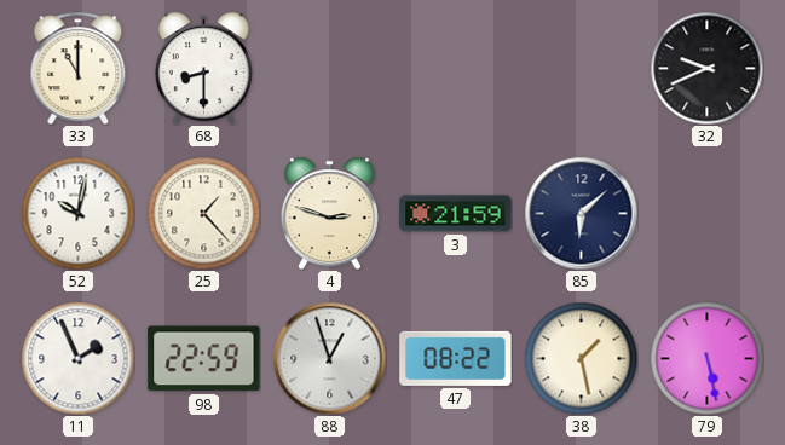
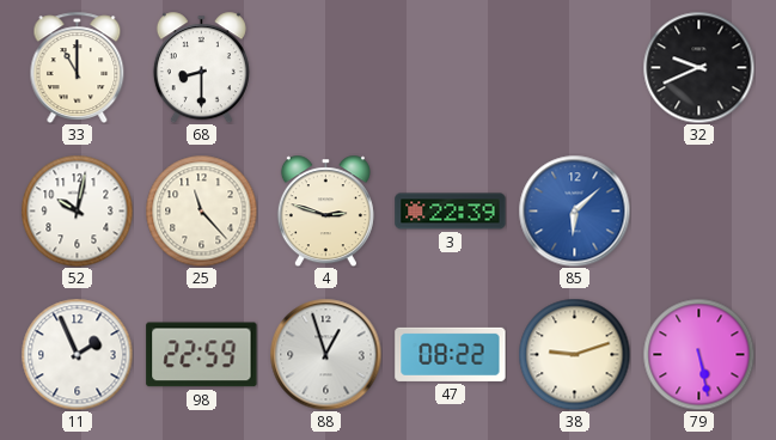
25: 1:23 -> 11:23
3: 21:59 -> 22:39
85 dial: navy -> blue
38: 1:28 -> 9:12
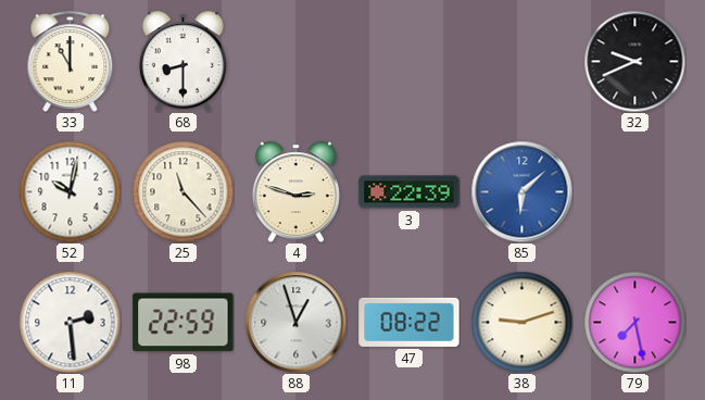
11: 1:56 -> 2:29
79: 5:28 -> 7:28
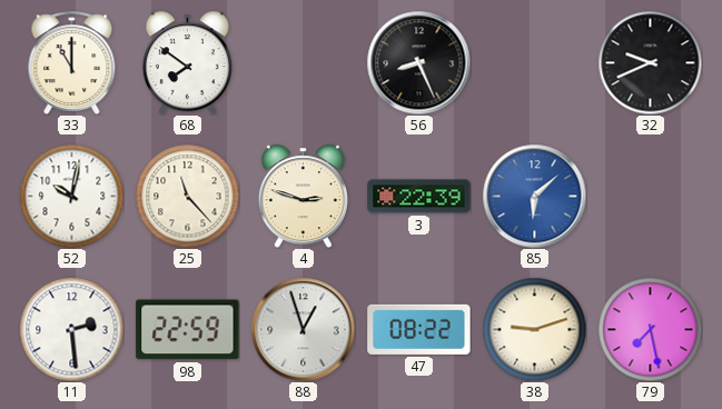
68: 8:30 -> 7:51
56: none -> 8:26
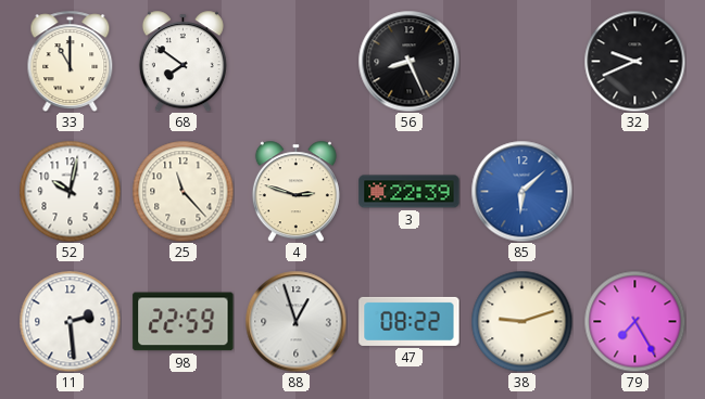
79: 7:28 -> 7:25
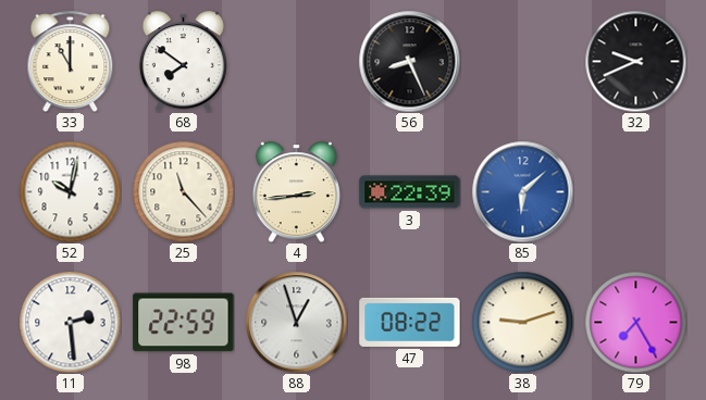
4: 2:48 -> 2:44
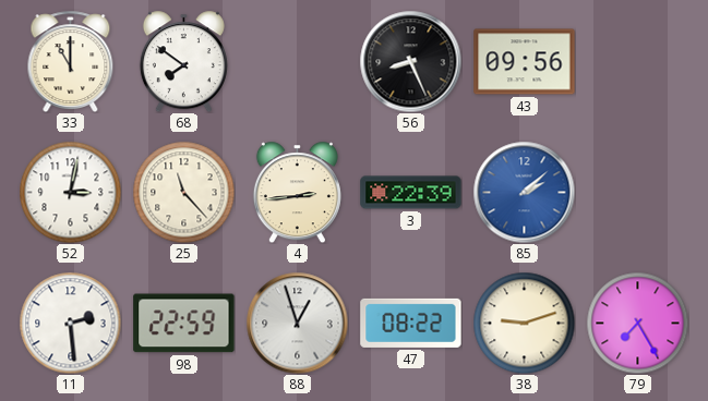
43: none -> 09:56
32: 9:41 -> none
52: 10:02 -> 3:02
85: 6:08 -> 2:08
